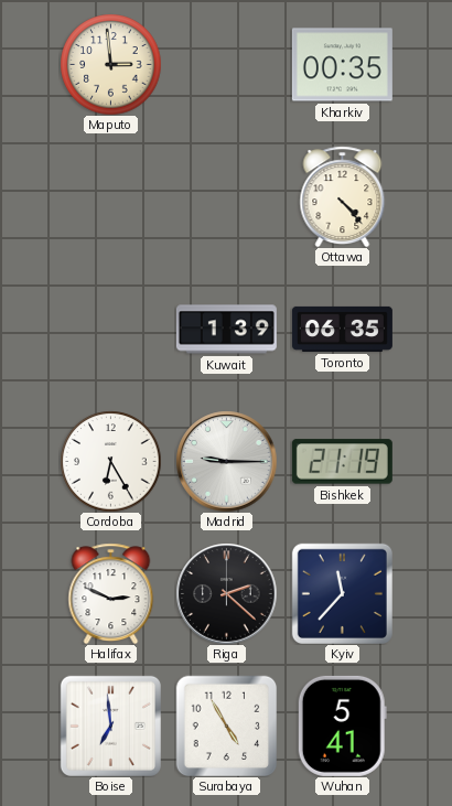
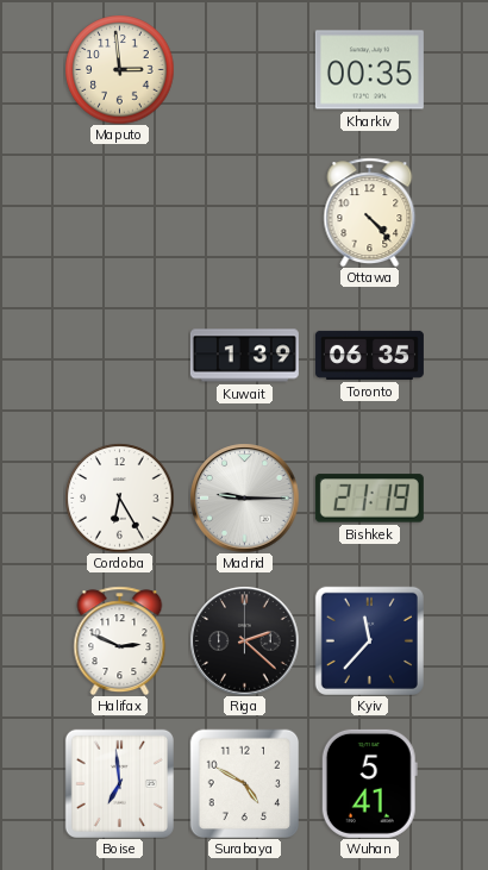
Surabaya: 4:55 -> 4:50
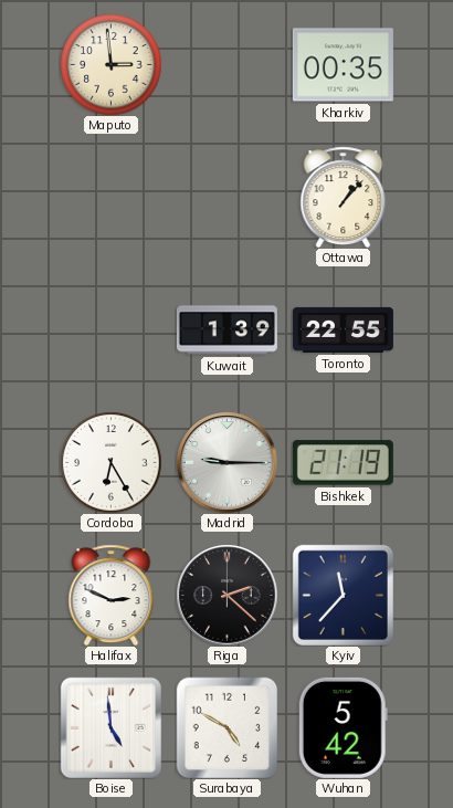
Ottawa: 4:23 -> 1:07
Toronto: 06:35 -> 22:55
Boise: 6:59 -> 4:59
Wuhan: 5:41 -> 5:42
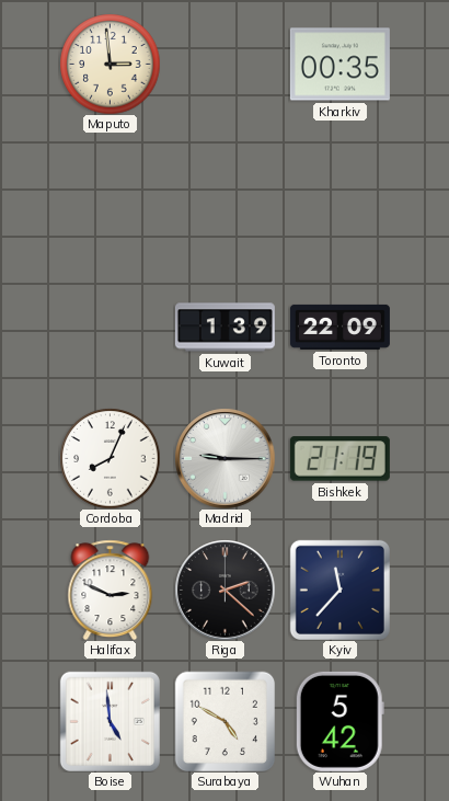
Ottawa: 1:07 -> none
Toronto: 22:55 -> 22:09
Cordoba: 6:25 -> 8:04
